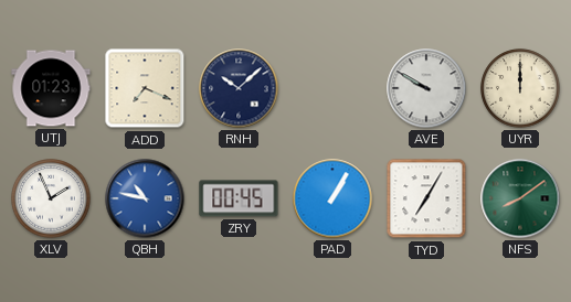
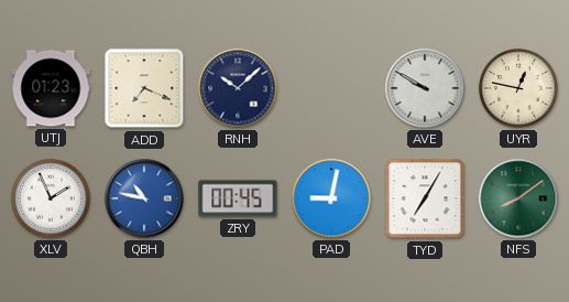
UYR: 12:00 -> 12:47
PAD: 1:05 -> 9:02
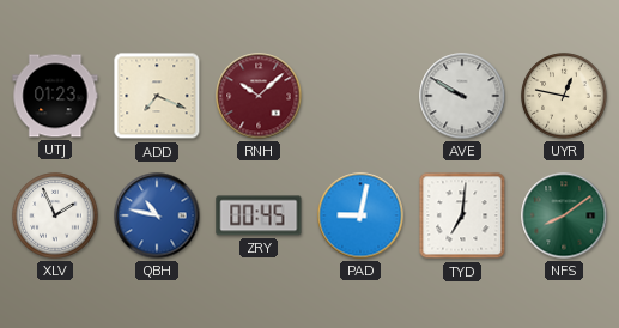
RNH dial: navy -> burgundy
TYD: 7:05 -> 7:01
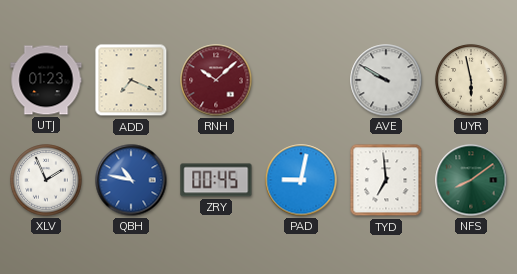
UYR: 12:47 -> 5:58
TYD: 7:01 -> 6:59
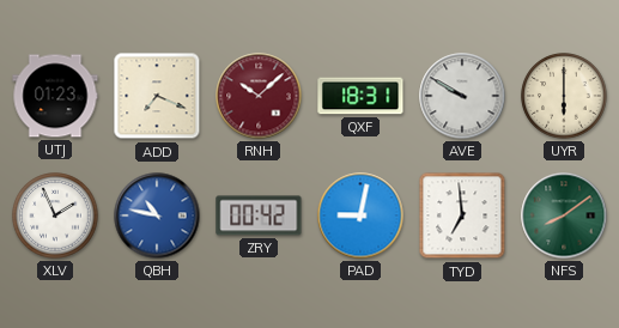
QXF: none -> 18:31
UYR: 5:58 -> 6:00
ZRY: 00:45 -> 00:42
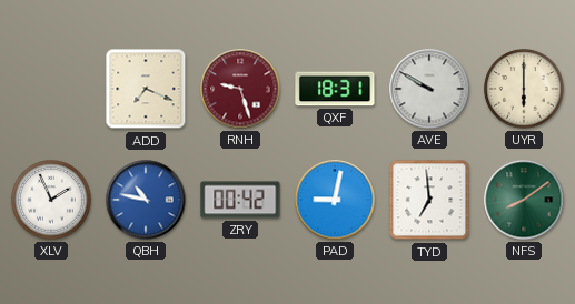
UTJ: 01:23 -> none
RNH: 10:08 -> 9:27
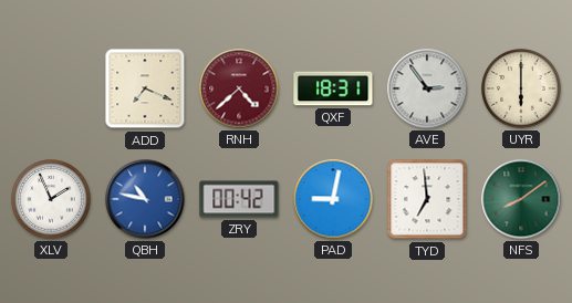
RNH: 9:27 -> 4:38
AVE: 9:50 -> 2:54
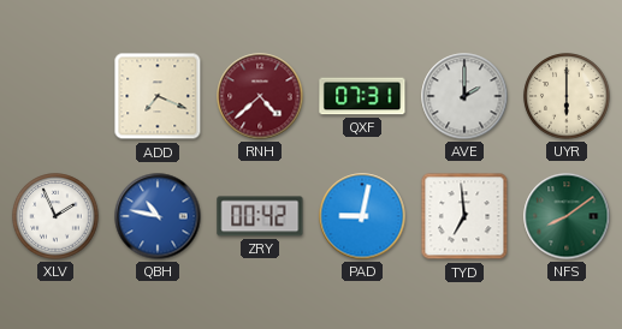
QXF: 18:31 -> 07:31
AVE: 2:54 -> 2:00
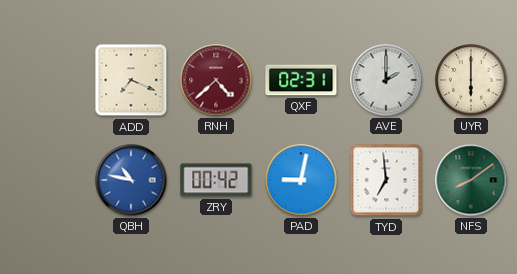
QXF: 07:31 -> 02:31
XLV: 1:56 -> none
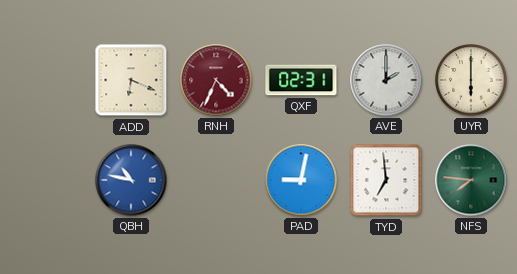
ADD: 7:19 -> 6:19
RNH: 4:38 -> 4:34
ZRY: 00:42 -> none
NFS: 8:09 -> 7:46
